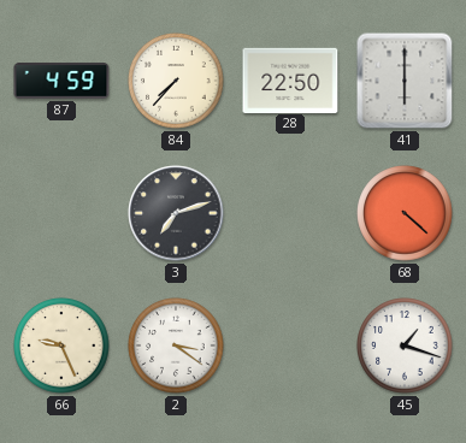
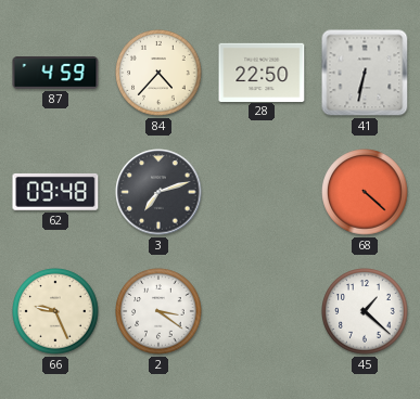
84: 7:37 -> 4:37
41: 6:00 -> 6:32
62: none -> 09:48
45: 1:18 -> 1:22
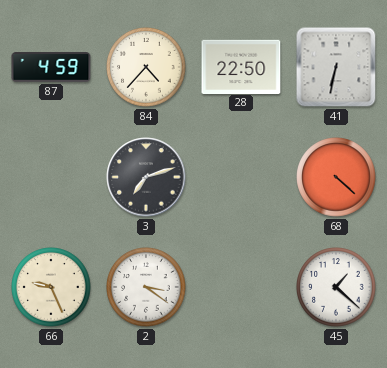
62: 09:48 -> none
